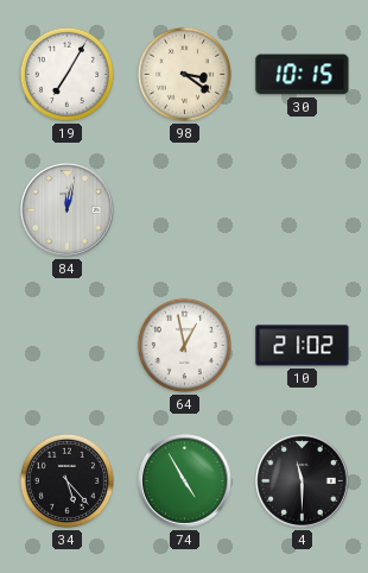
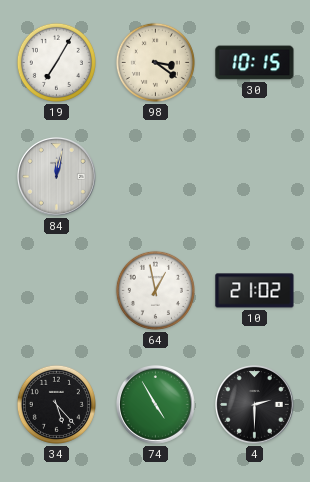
4: 11:30 -> 2:30
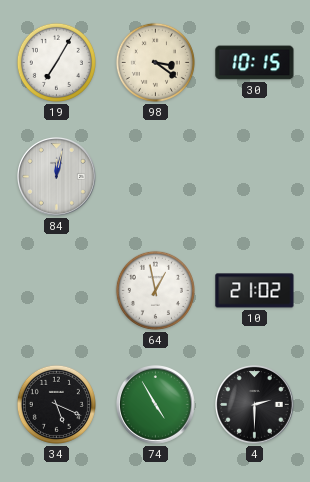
34: 5:23 -> 5:19
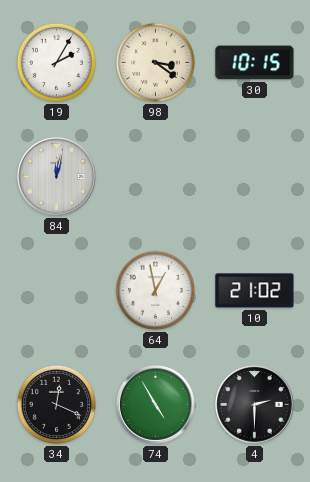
19: 7:05 -> 2:05
34: 5:19 -> 12:19
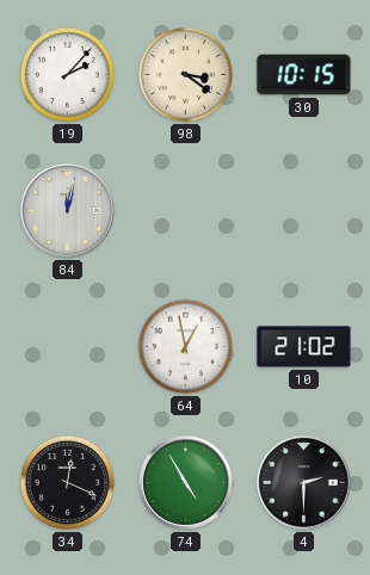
19: 2:05 -> 2:07
